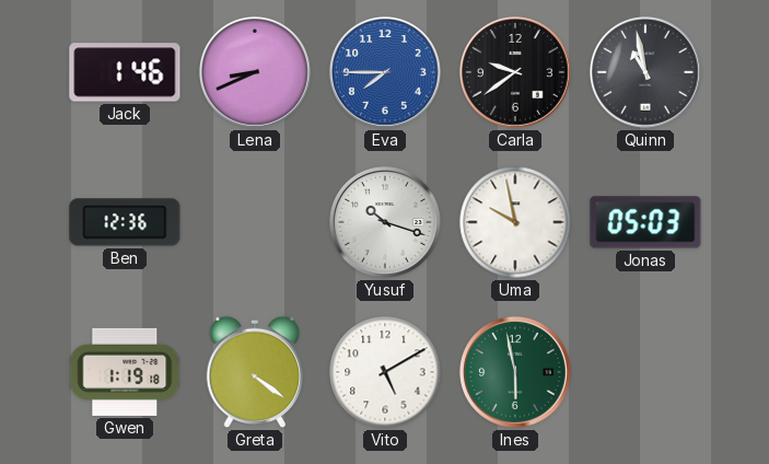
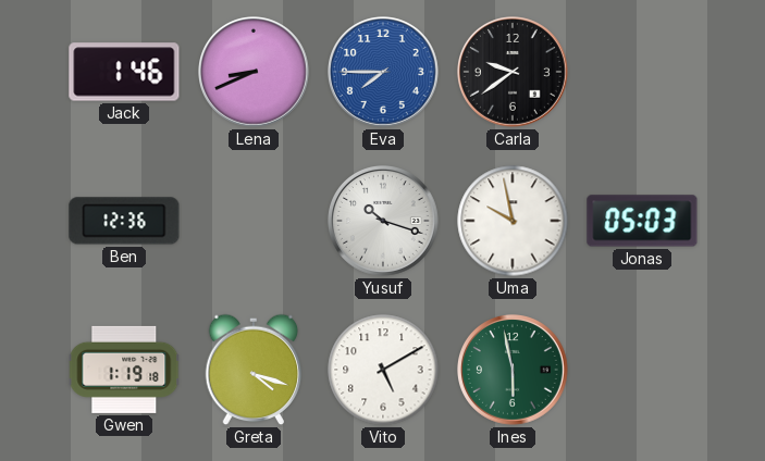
Quinn: 10:58 -> none
Greta: 4:21 -> 4:18
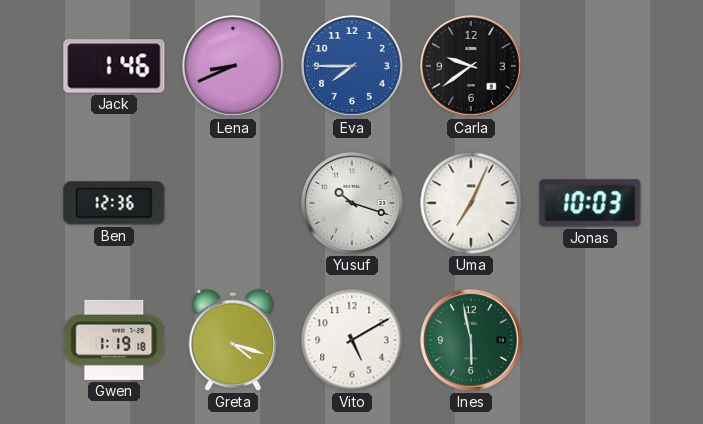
Uma: 9:58 -> 7:04
Jonas: 05:03 -> 10:03
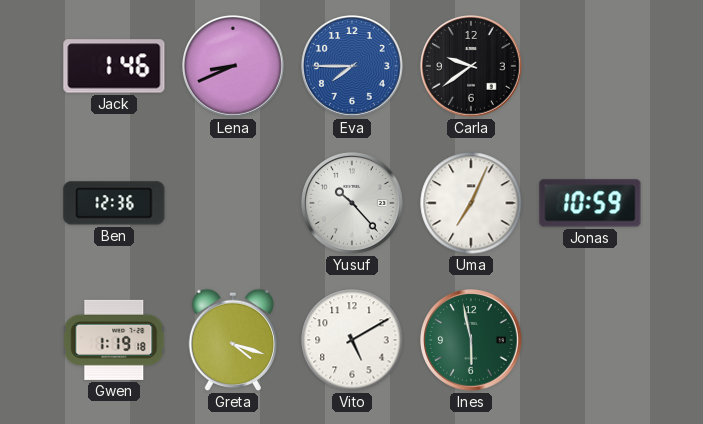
Yusuf: 10:18 -> 10:23
Jonas: 10:03 -> 10:59
